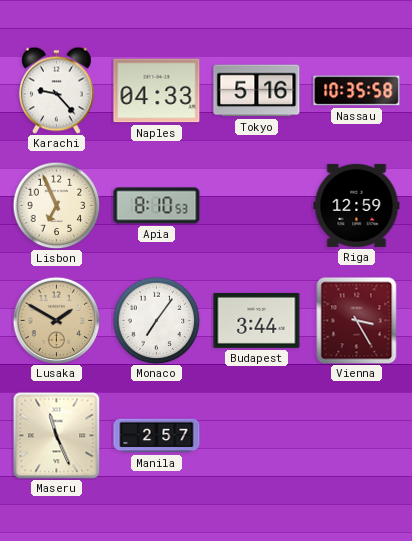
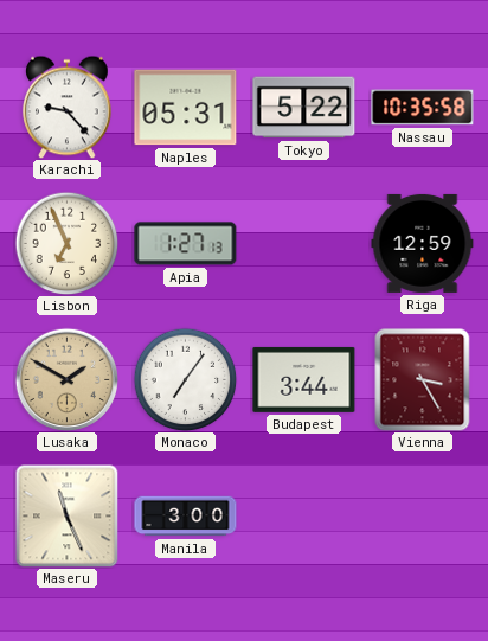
Naples: 04:33 -> 05:31
Tokyo: 5:16 -> 5:22
Apia: 8:10 -> 1:27
Manila: 2:57 -> 3:00
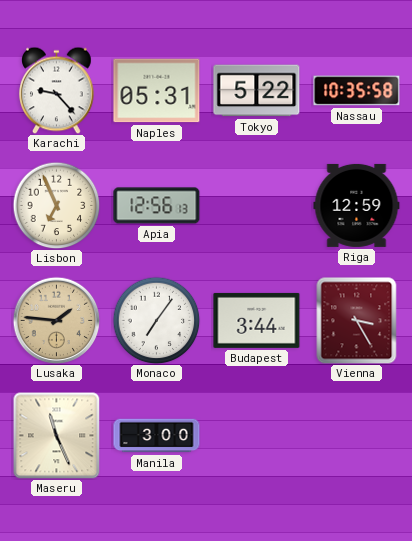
Apia: 1:27 -> 12:56
Lusaka: 1:50 -> 1:46
